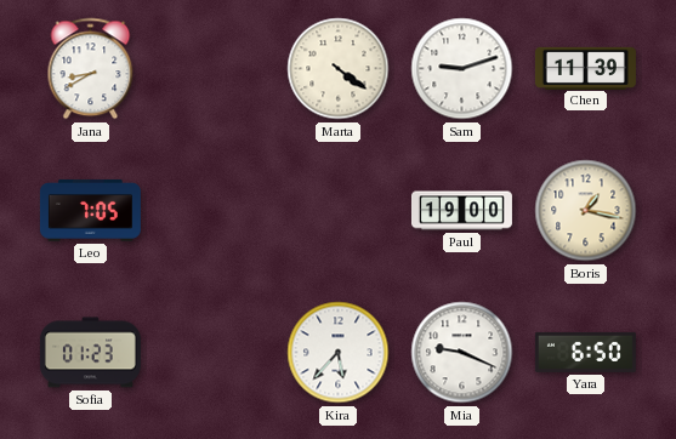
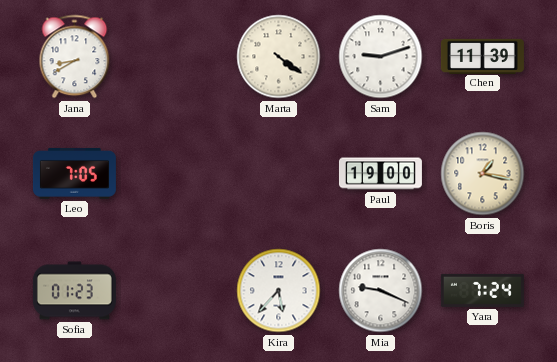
Yara: 6:50 -> 7:24
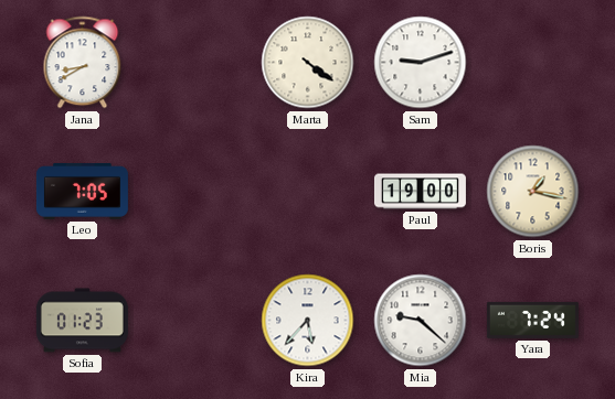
Chen: 11:39 -> none
Mia: 9:19 -> 9:22
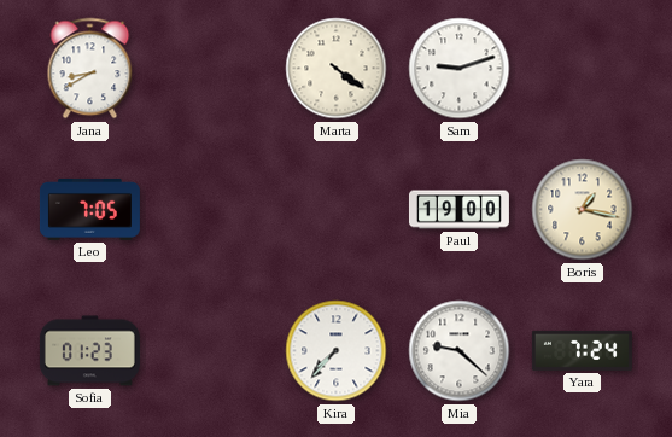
Kira: 5:37 -> 7:37
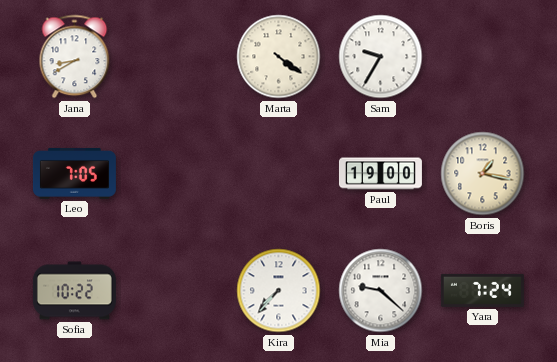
Sam: 9:12 -> 9:35
Sofia: 01:23 -> 10:22
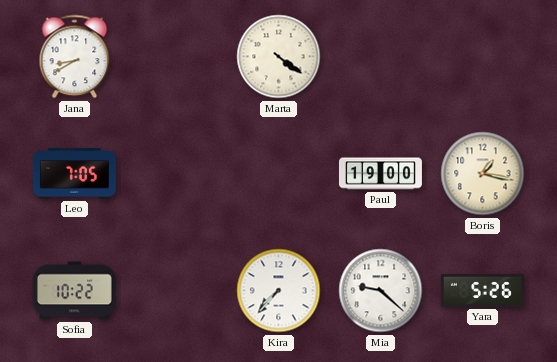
Sam: 9:35 -> none
Yara: 7:24 -> 5:26
